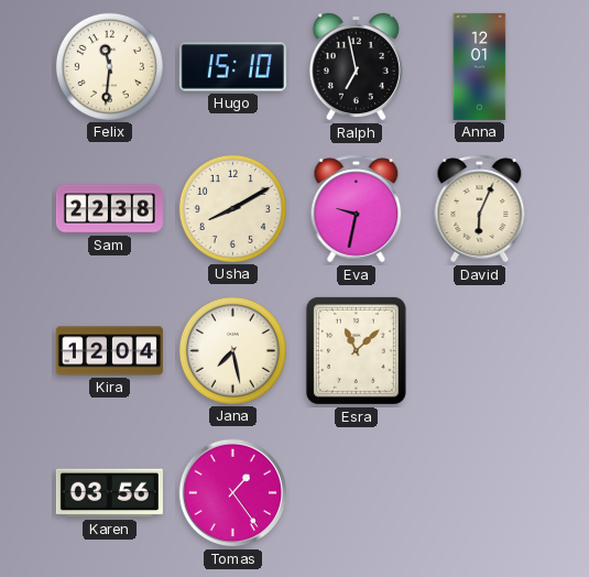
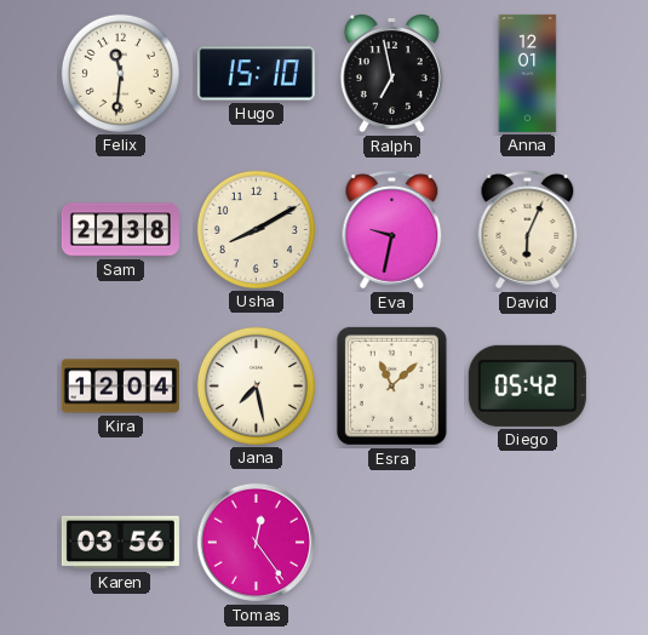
Diego: none -> 05:42
Tomas: 1:24 -> 12:24
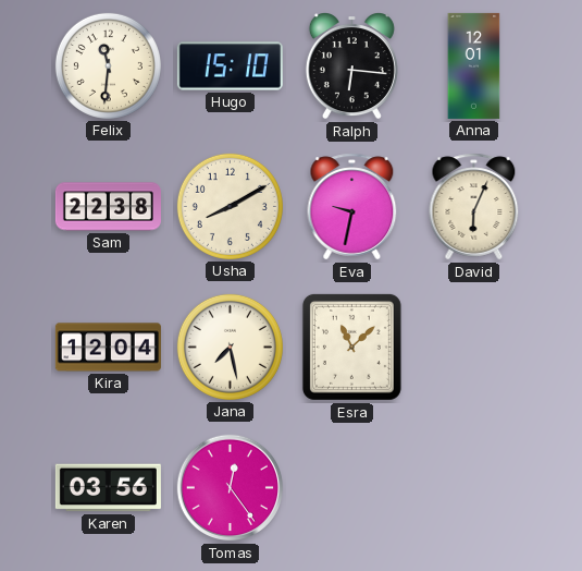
Ralph: 6:58 -> 6:16
Diego: 05:42 -> none
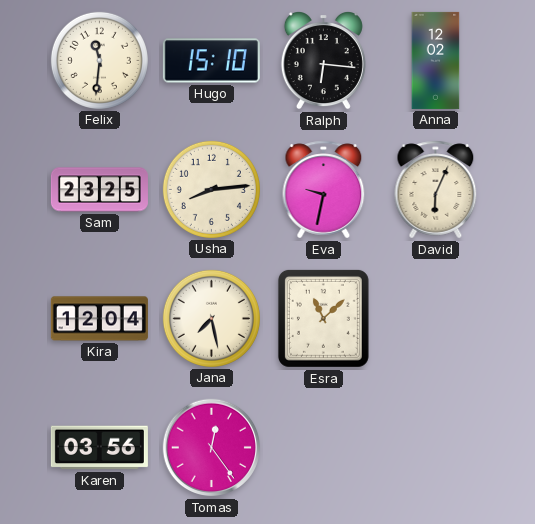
Anna: 12:01 -> 12:02
Sam: 22:38 -> 23:25
Usha: 8:10 -> 8:14
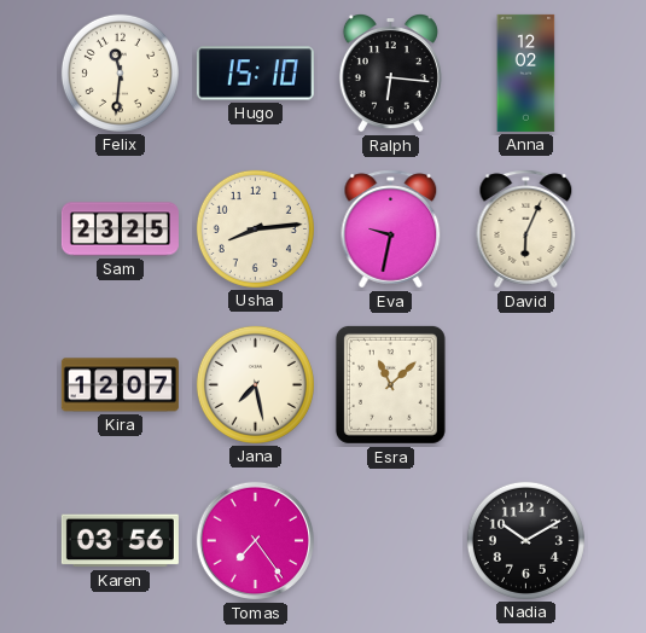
Kira: 12:04 -> 12:07
Tomas: 12:24 -> 7:24
Nadia: none -> 10:10
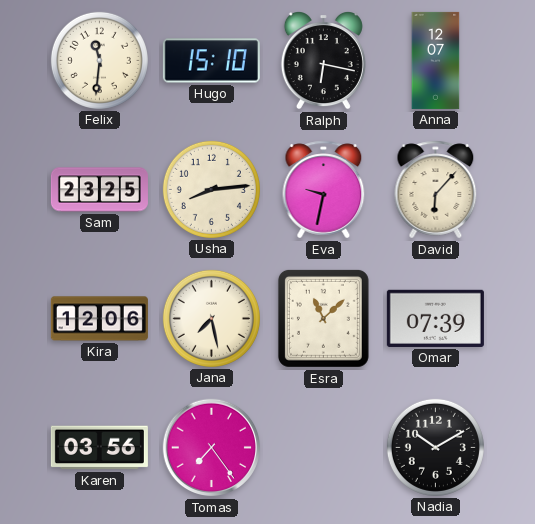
Ralph: 6:16 -> 6:17
Anna: 12:02 -> 12:07
David: 6:04 -> 6:07
Kira: 12:07 -> 12:06
Omar: none -> 07:39
